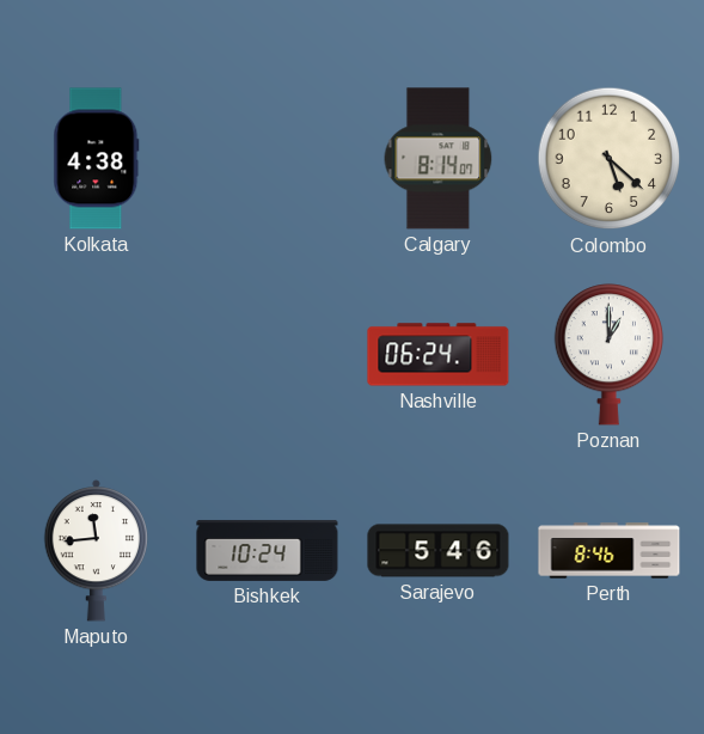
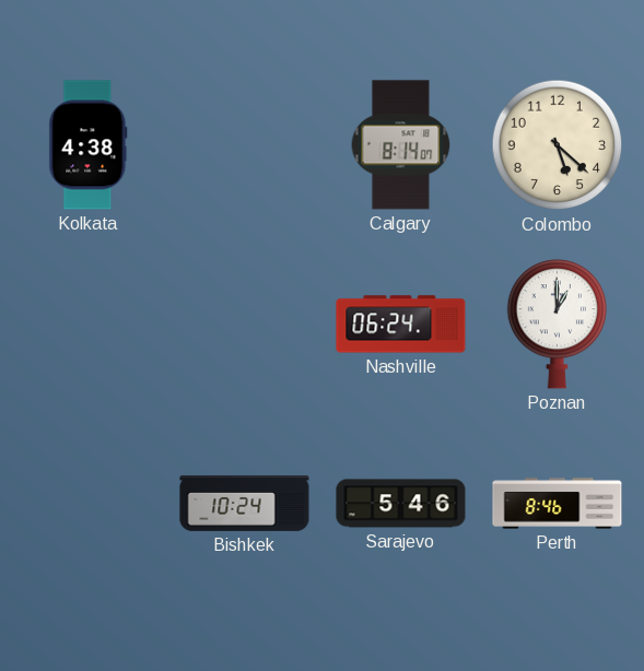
Maputo: 11:44 -> none
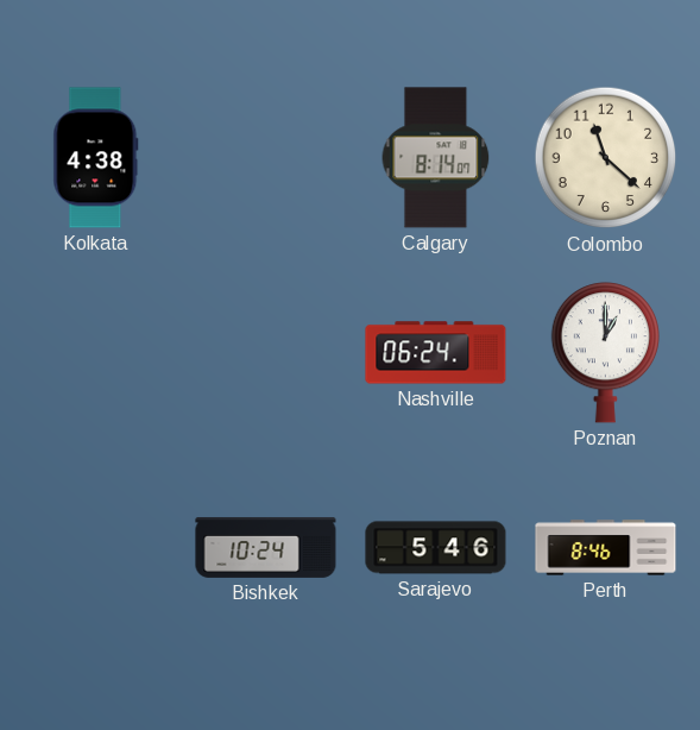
Colombo: 5:22 -> 11:22
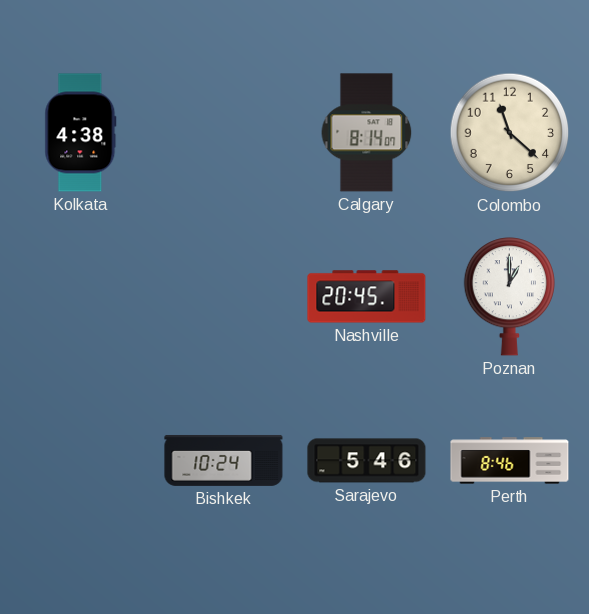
Nashville: 06:24 -> 20:45
